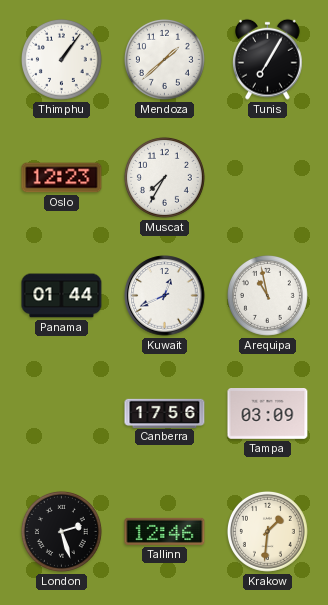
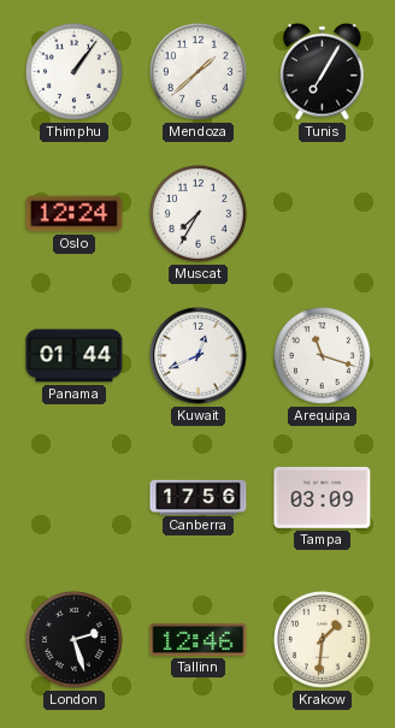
Oslo: 12:23 -> 12:24
Arequipa: 10:58 -> 11:18
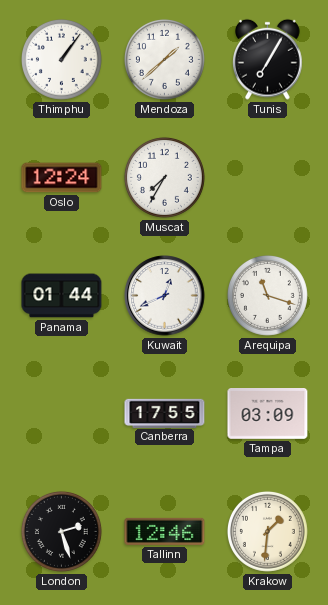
Canberra: 17:56 -> 17:55
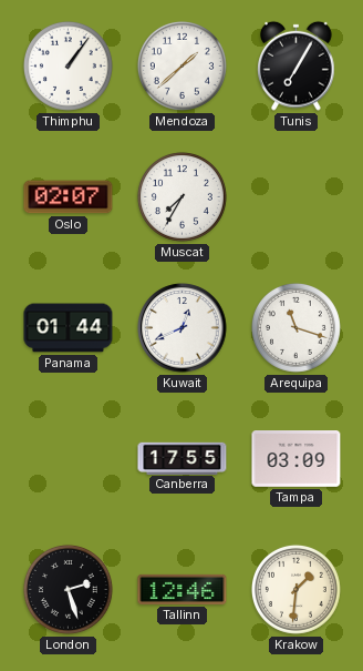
Oslo: 12:24 -> 02:07
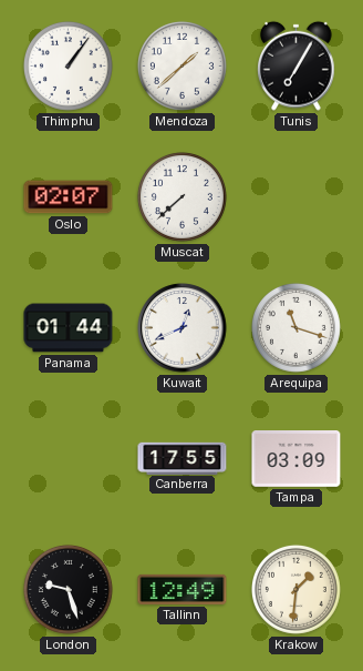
Muscat: 7:35 -> 7:38
London: 2:27 -> 9:27
Tallinn: 12:46 -> 12:49
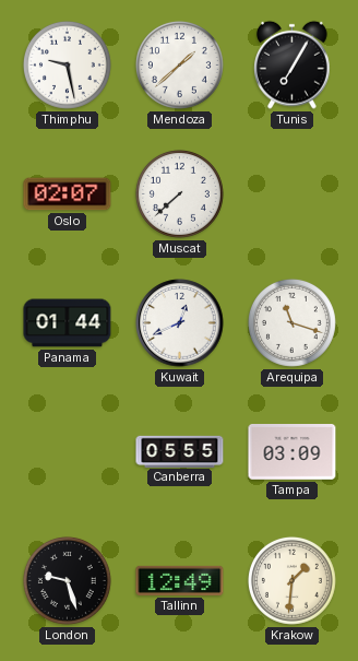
Thimphu: 1:06 -> 9:28
Canberra: 17:55 -> 05:55
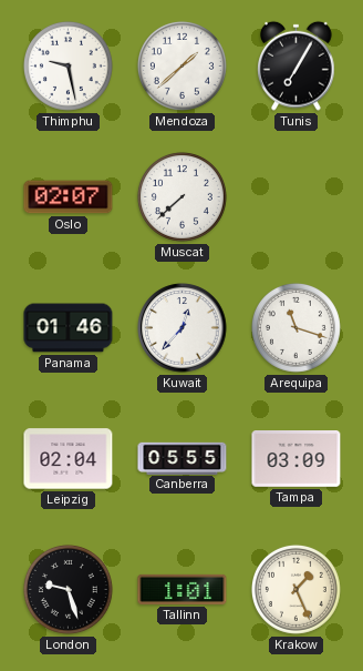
Panama: 01:44 -> 01:46
Kuwait: 12:41 -> 12:37
Leipzig: none -> 02:04
Tallinn: 12:49 -> 1:01
Krakow: 1:31 -> 1:26
